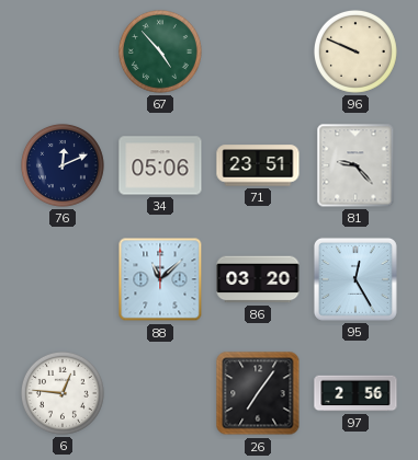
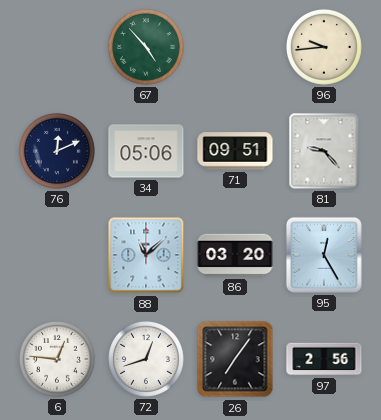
96: 9:49 -> 9:44
71: 23:51 -> 09:51
72: none -> 12:42
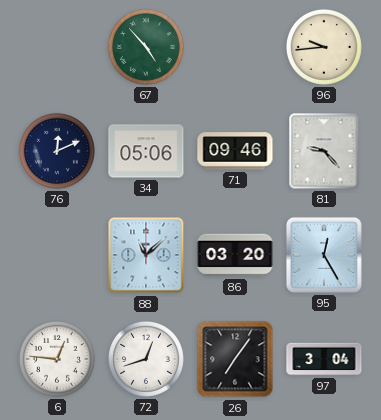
71: 09:51 -> 09:46
97: 2:56 -> 3:04
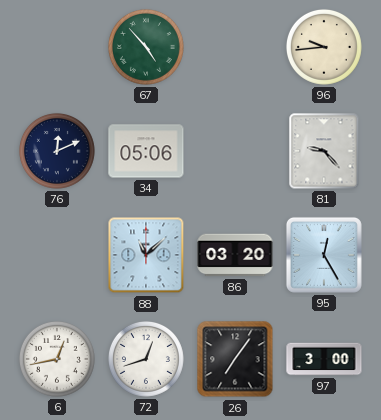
71: 09:46 -> none
6: 12:46 -> 12:43
97: 3:04 -> 3:00
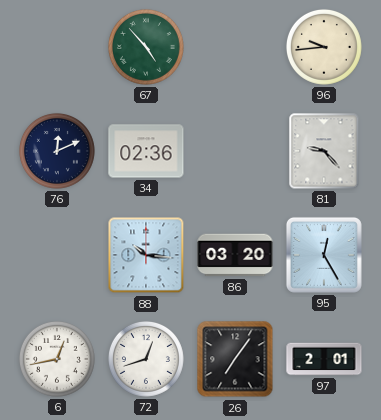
34: 05:06 -> 02:36
88: 11:08 -> 10:16
97: 3:00 -> 2:01
